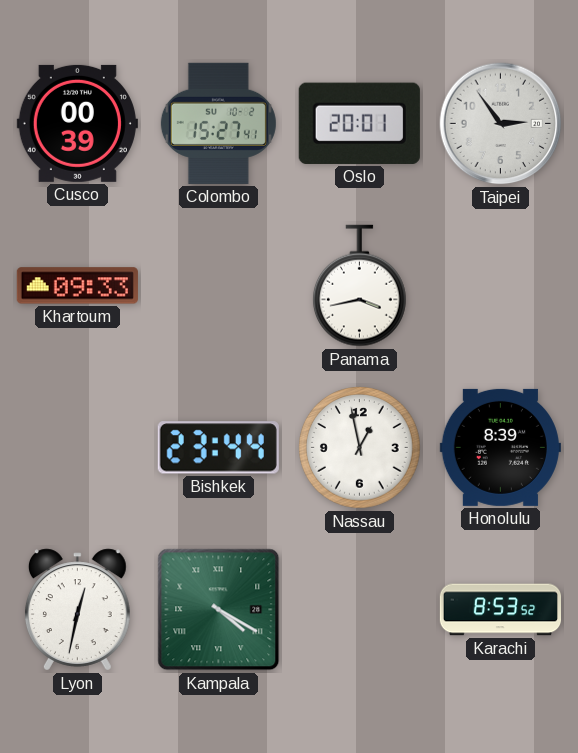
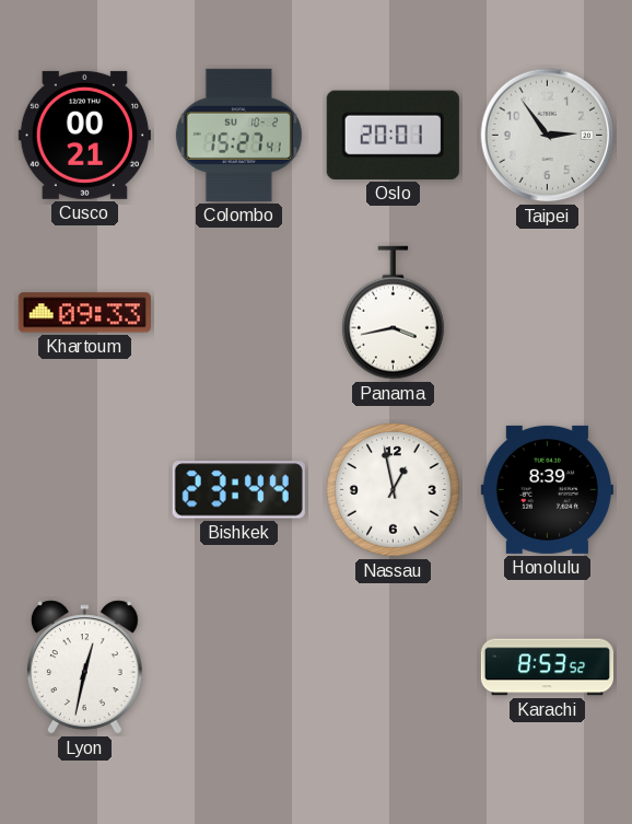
Cusco: 00:39 -> 00:21
Kampala: 4:20 -> none
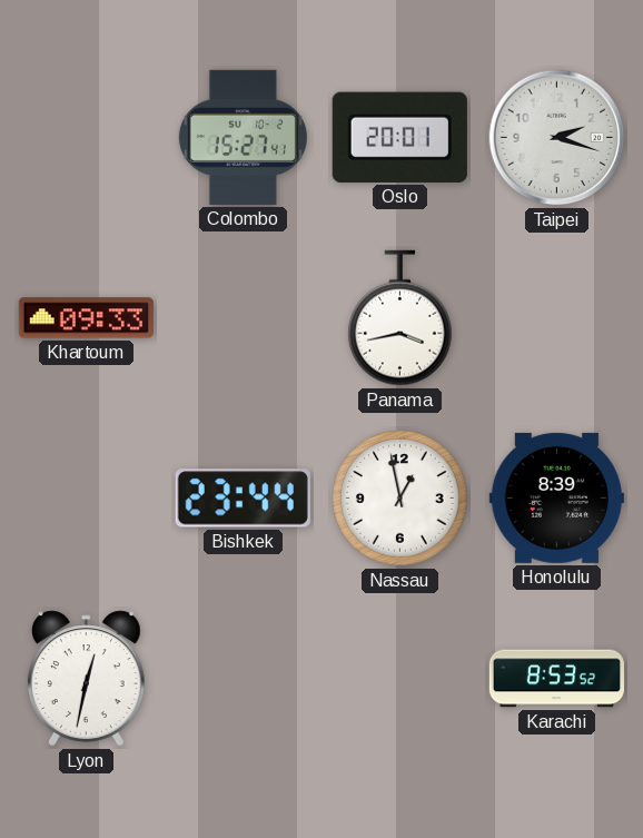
Cusco: 00:21 -> none
Taipei: 2:54 -> 2:18
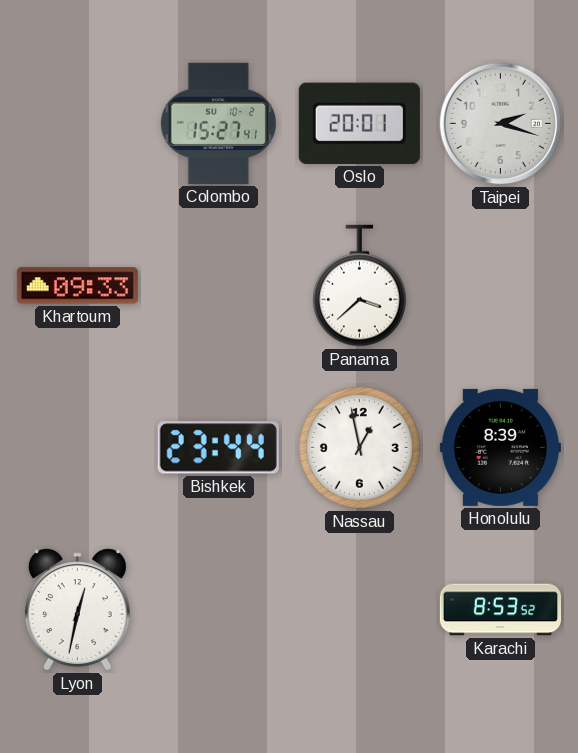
Panama: 3:43 -> 3:38
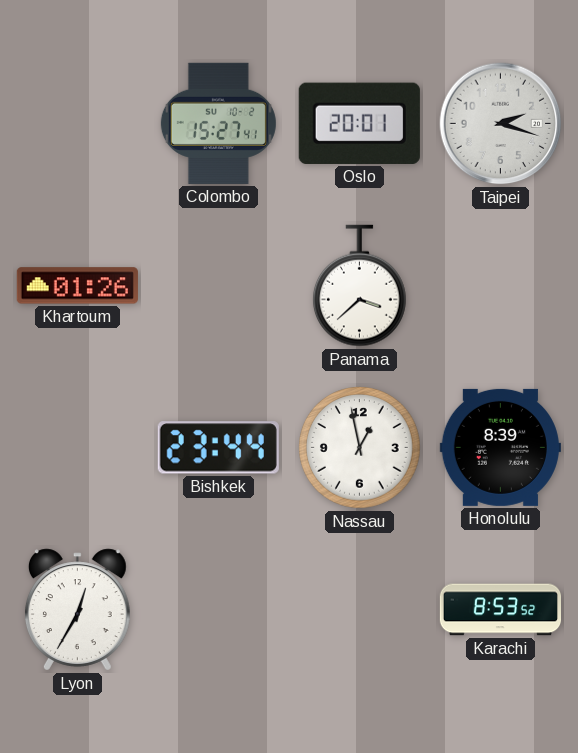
Khartoum: 09:33 -> 01:26
Lyon: 12:32 -> 12:35
